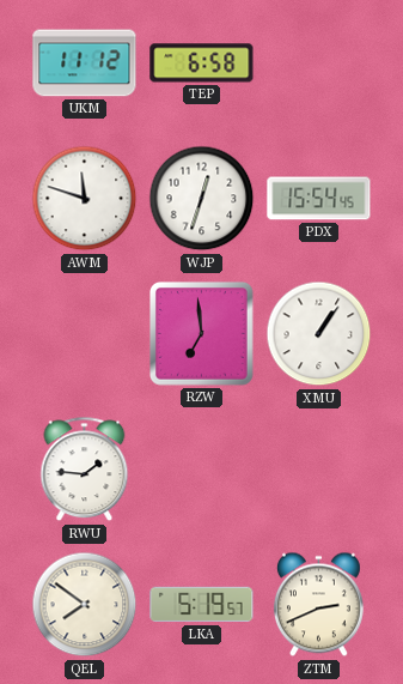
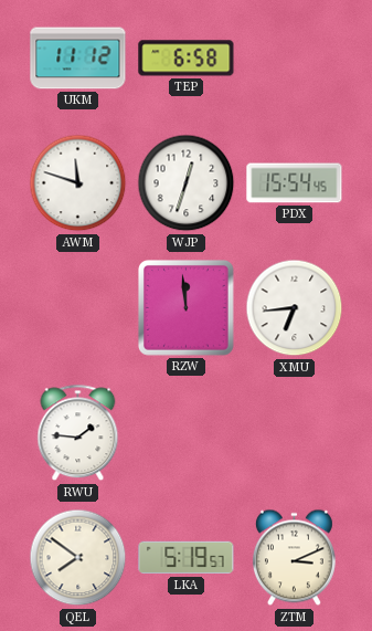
RZW: 6:59 -> 11:59
XMU: 1:06 -> 6:44
ZTM: 2:41 -> 3:11
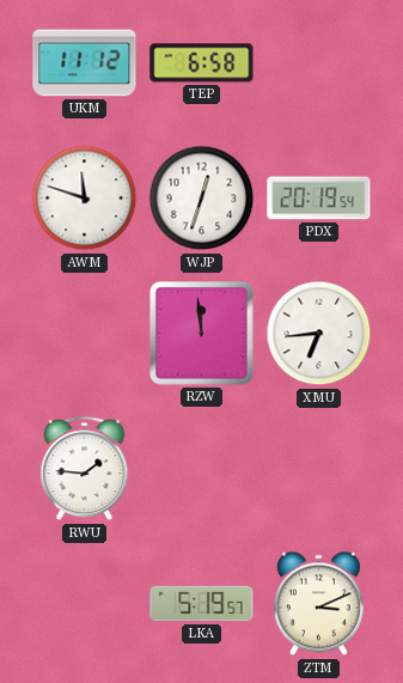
PDX: 15:54 -> 20:19
QEL: 7:51 -> none
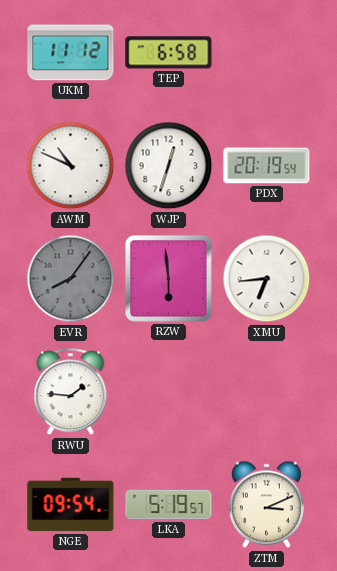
AWM: 11:48 -> 10:49
EVR: none -> 8:06
RZW: 11:59 -> 5:59
NGE: none -> 09:54
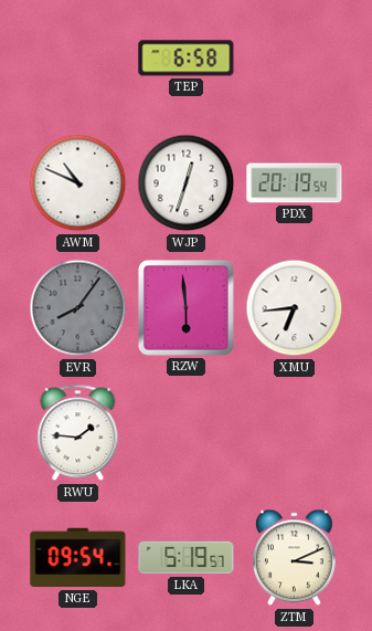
UKM: 11:12 -> none
